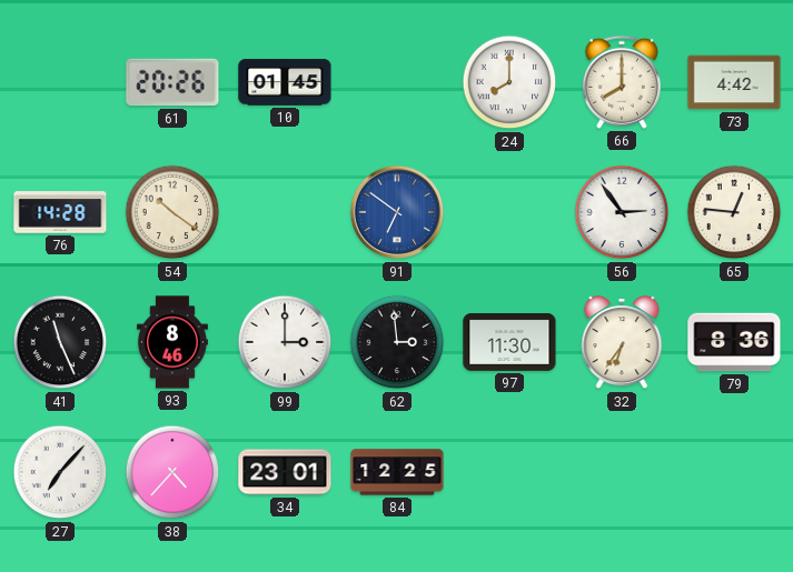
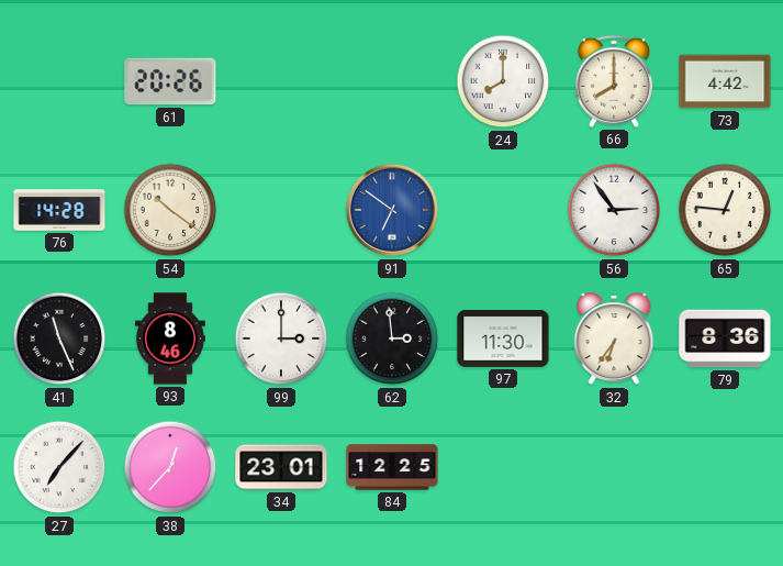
10: 01:45 -> none
38: 4:37 -> 12:37
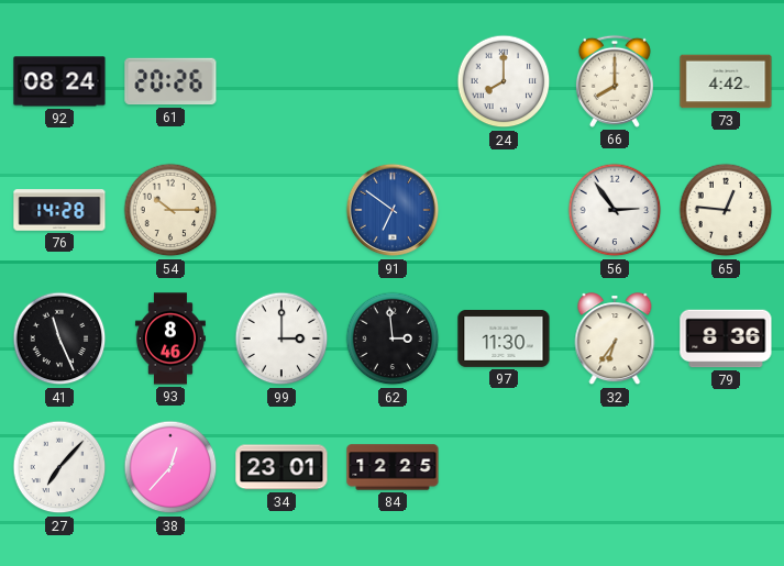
92: none -> 08:24
54: 10:21 -> 10:15
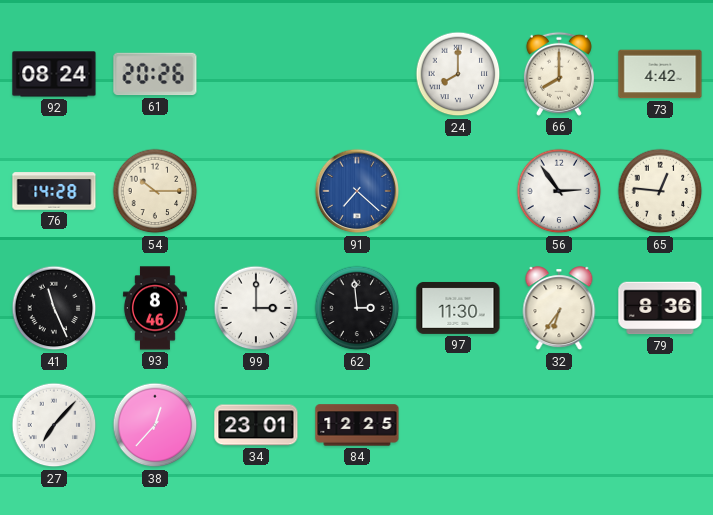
91: 6:51 -> 7:22
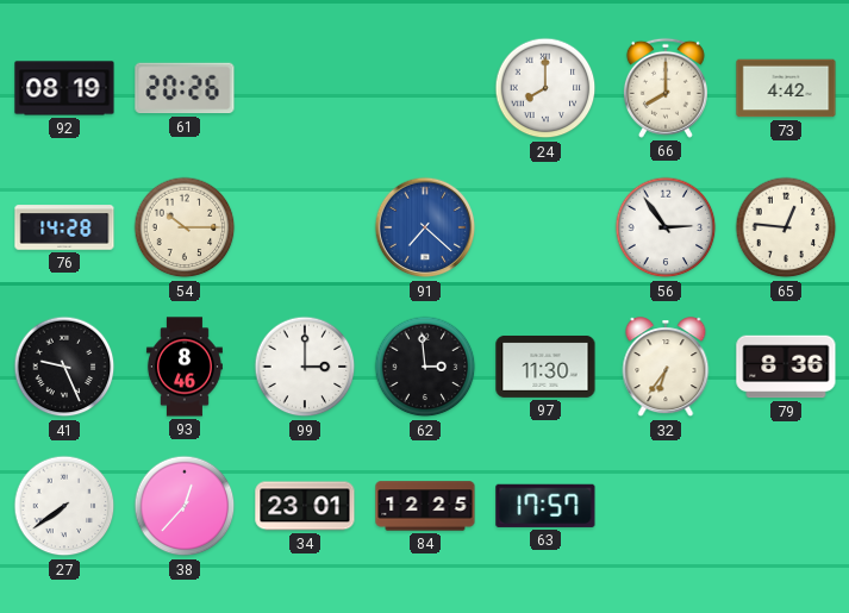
92: 08:24 -> 08:19
41: 11:26 -> 9:26
27: 7:07 -> 7:39
63: none -> 17:57
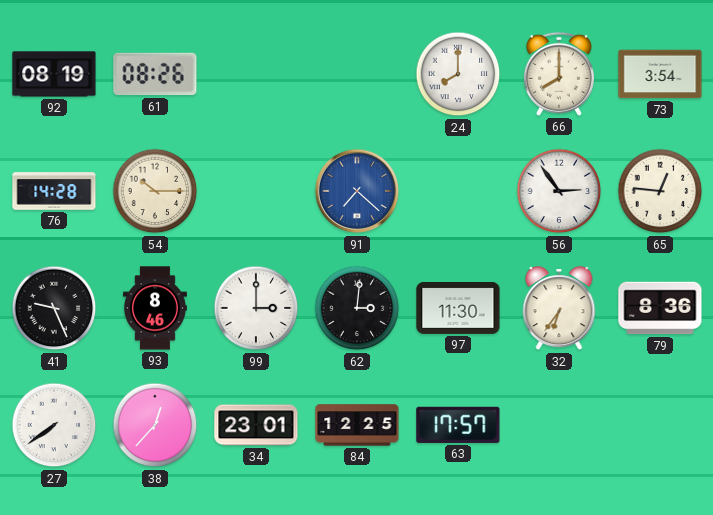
61: 20:26 -> 08:26
73: 4:42 -> 3:54
62: 2:59 -> 3:01
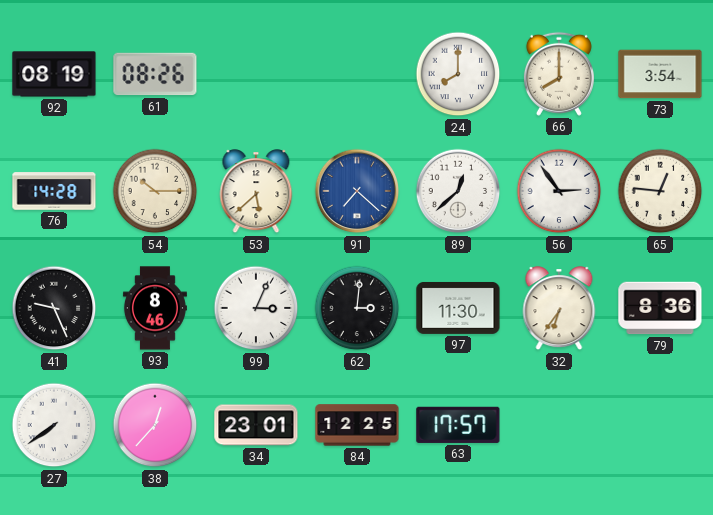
53: none -> 5:38
89: none -> 12:38
99: 3:00 -> 3:04
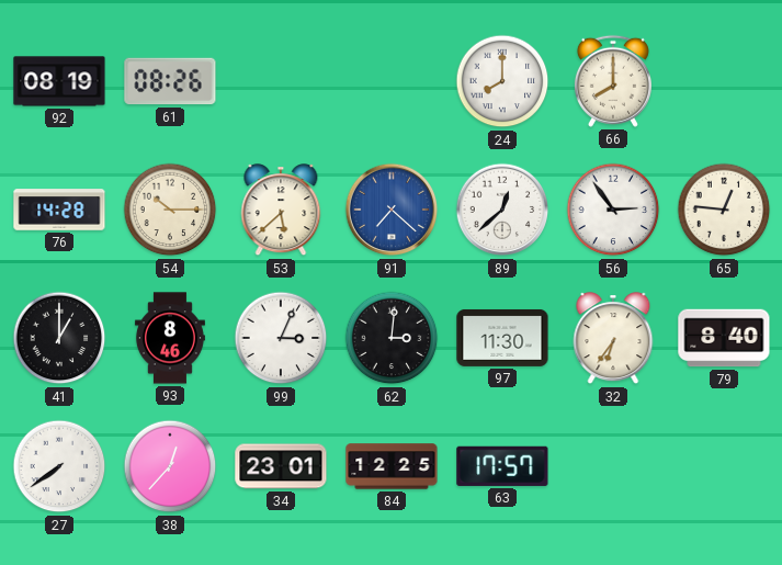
73: 3:54 -> none
41: 9:26 -> 1:00
79: 8:36 -> 8:40
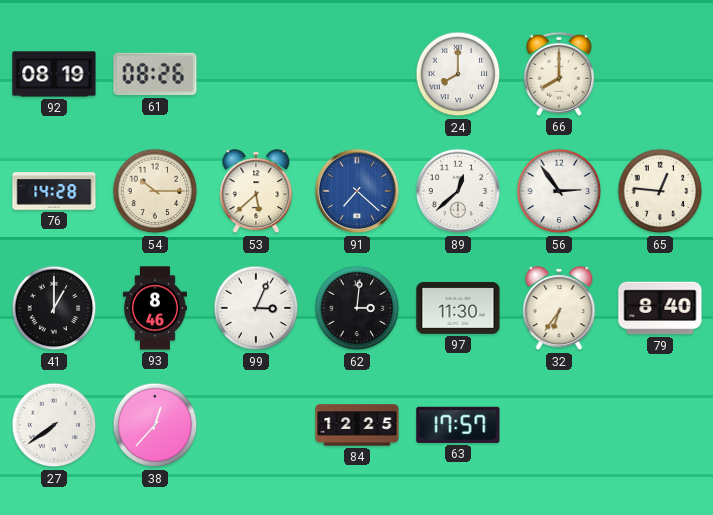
34: 23:01 -> none
